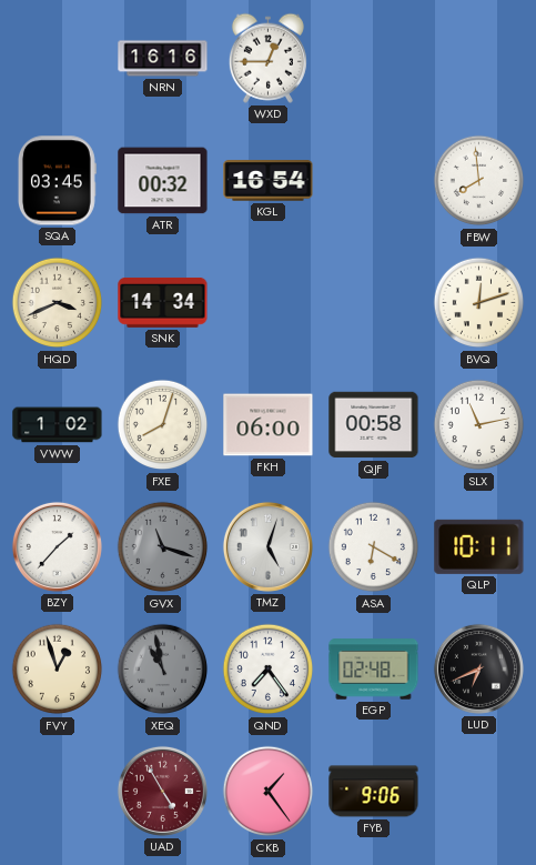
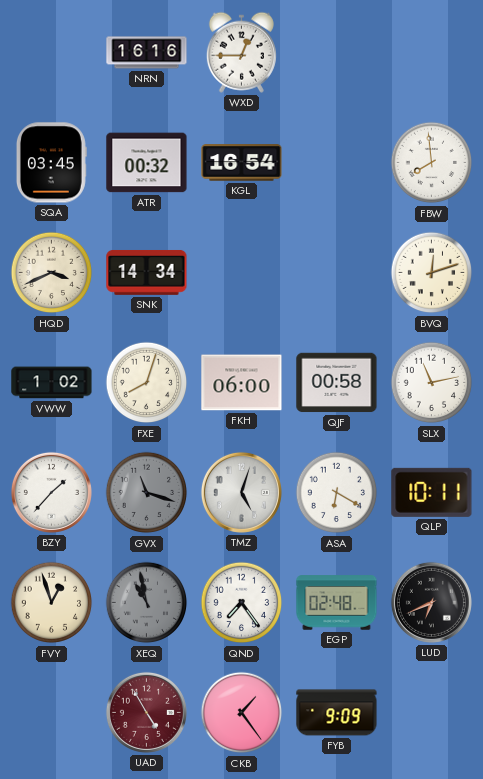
FYB: 9:06 -> 9:09
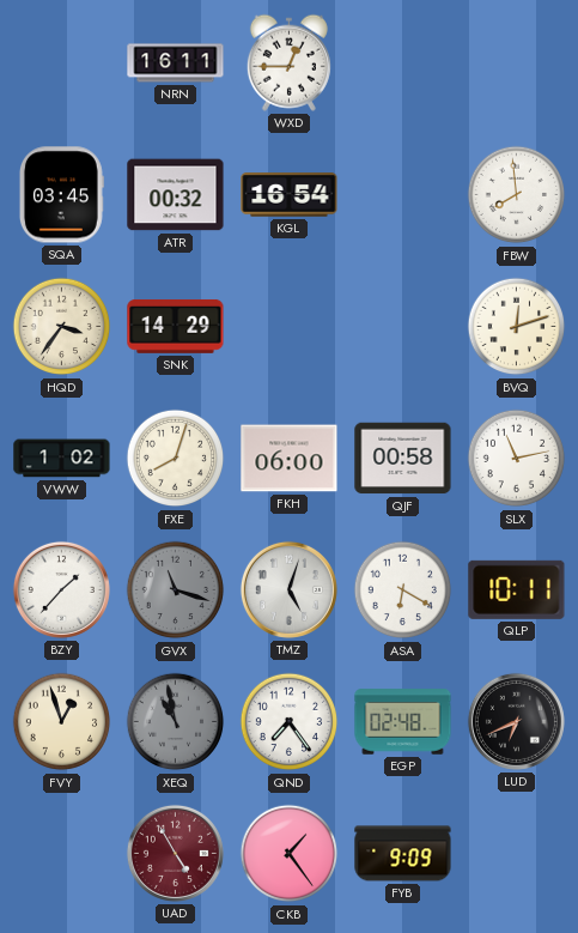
NRN: 16:16 -> 16:11
HQD: 3:41 -> 3:36
SNK: 14:34 -> 14:29
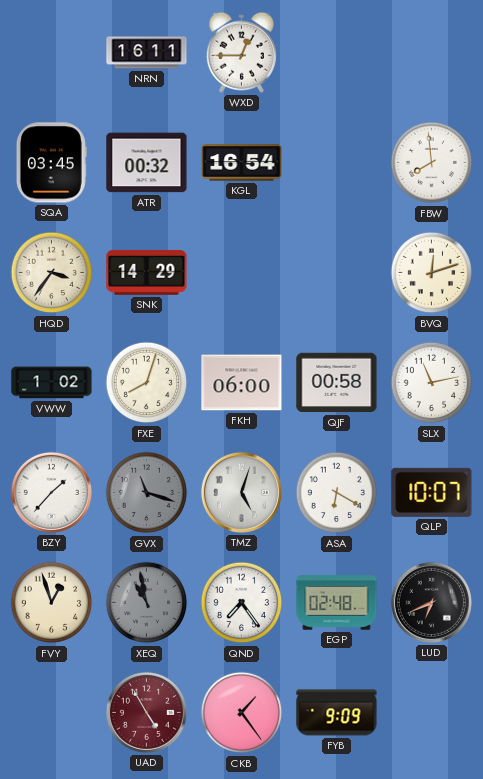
QLP: 10:11 -> 10:07
